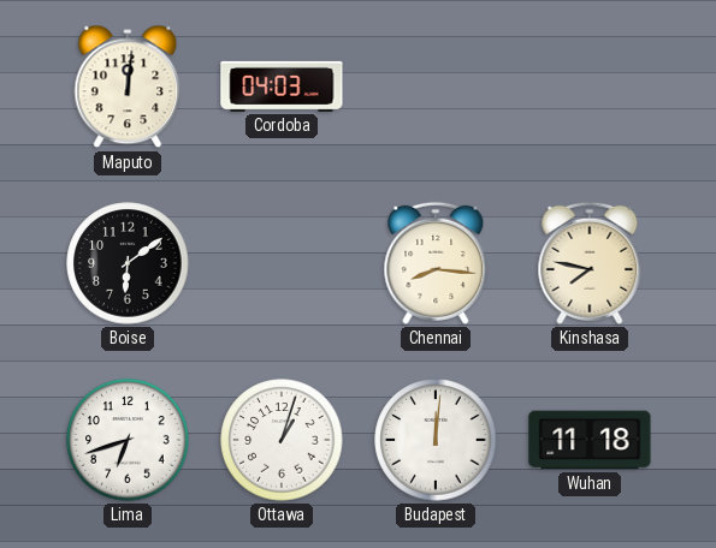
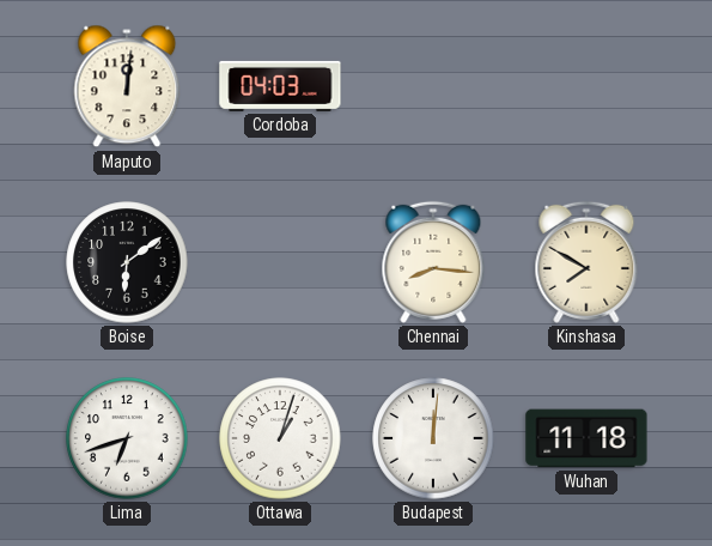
Kinshasa: 7:47 -> 7:50
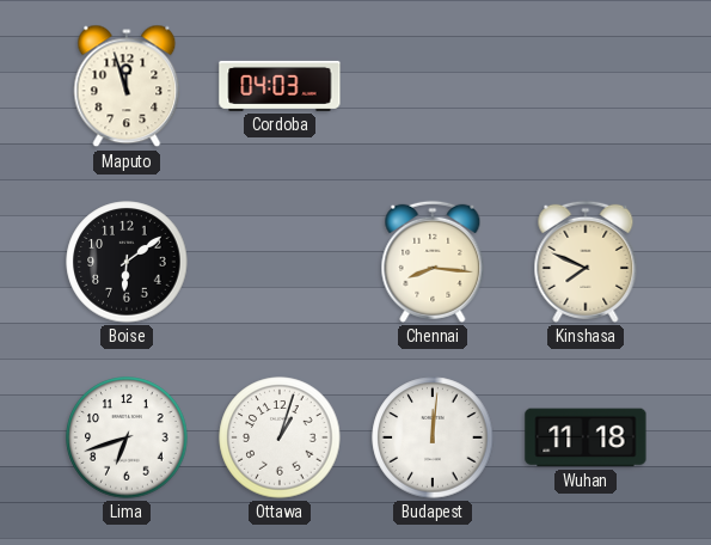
Maputo: 12:01 -> 11:57
Kinshasa: 7:50 -> 7:49
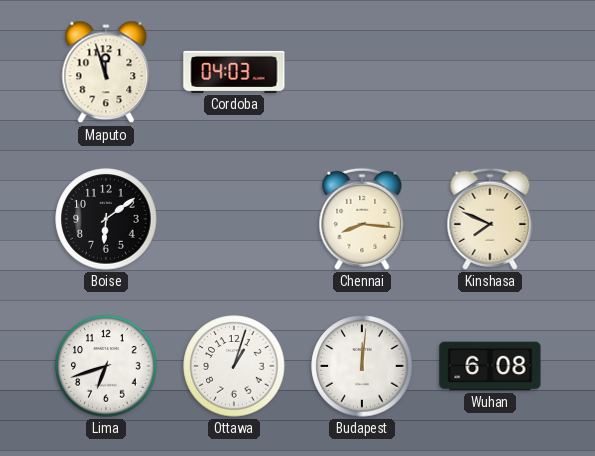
Wuhan: 11:18 -> 6:08
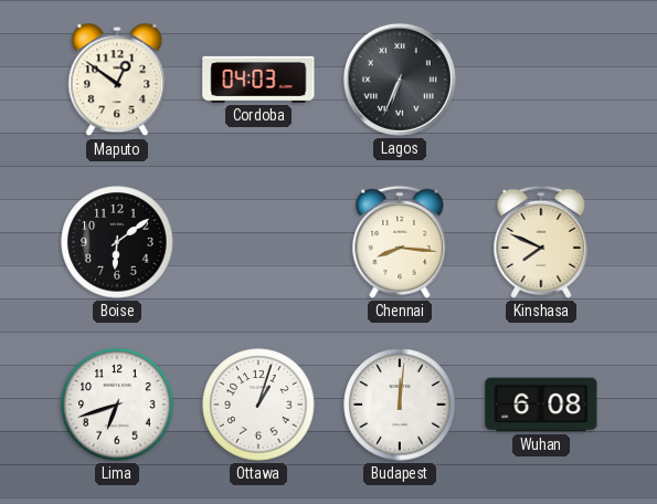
Maputo: 11:57 -> 12:51
Lagos: none -> 6:34
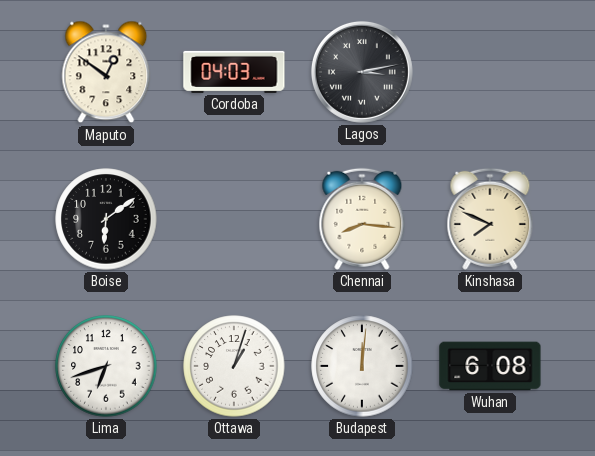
Lagos: 6:34 -> 3:13
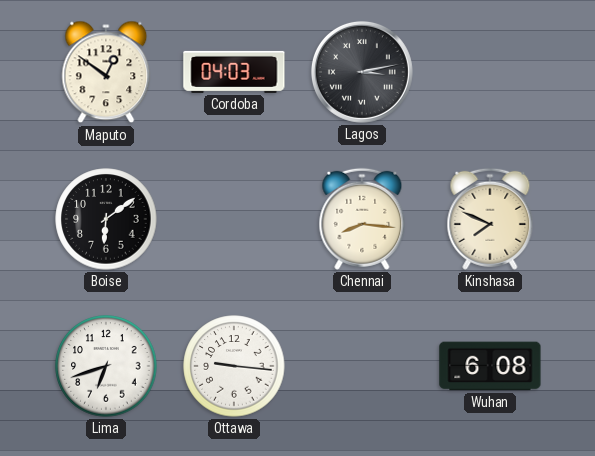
Ottawa: 1:03 -> 9:16
Budapest: 12:01 -> none
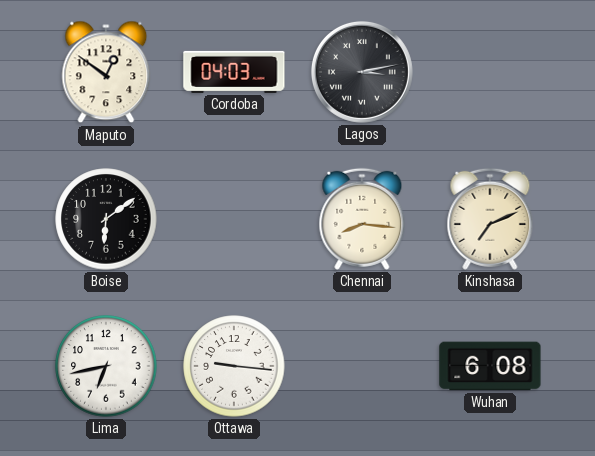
Kinshasa: 7:49 -> 7:11
Lima: 6:42 -> 6:43
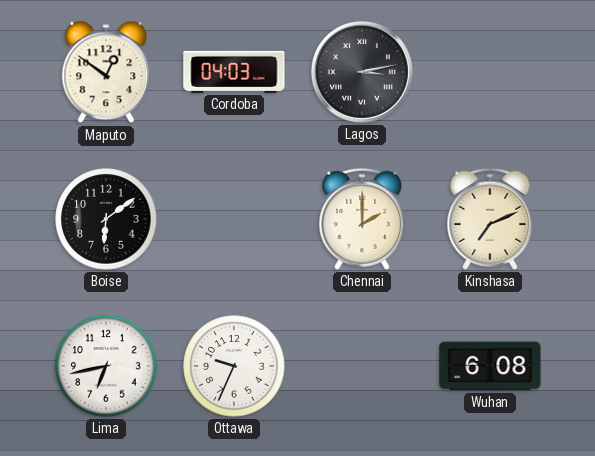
Chennai: 8:16 -> 2:00
Ottawa: 9:16 -> 9:34
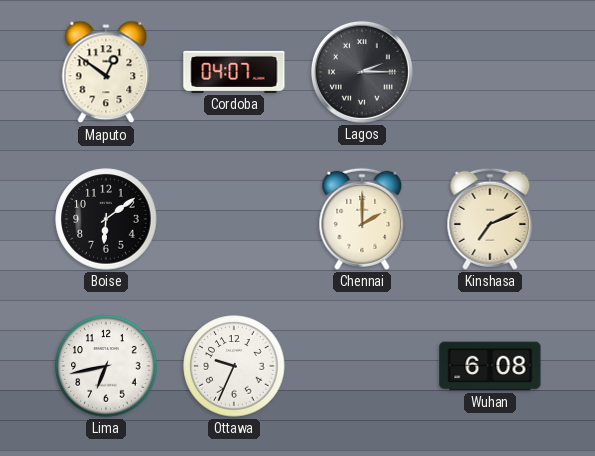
Cordoba: 04:03 -> 04:07
Lagos: 3:13 -> 2:15
